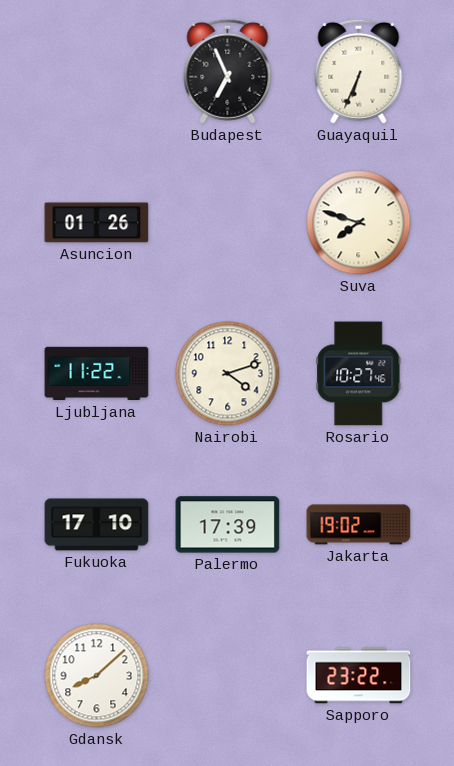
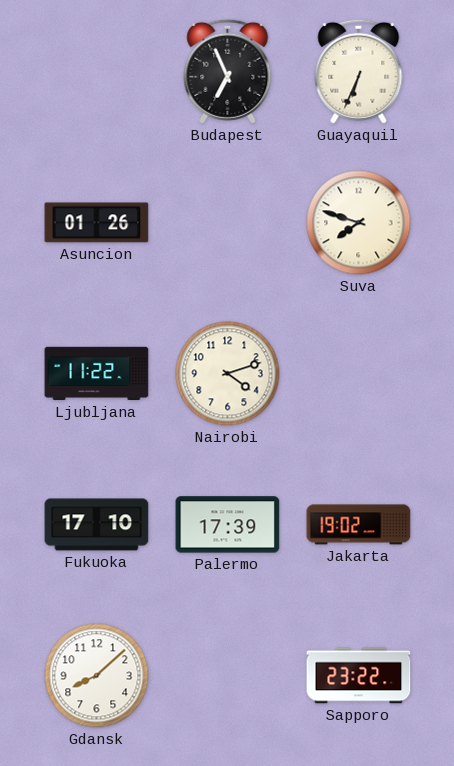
Rosario: 10:27 -> none
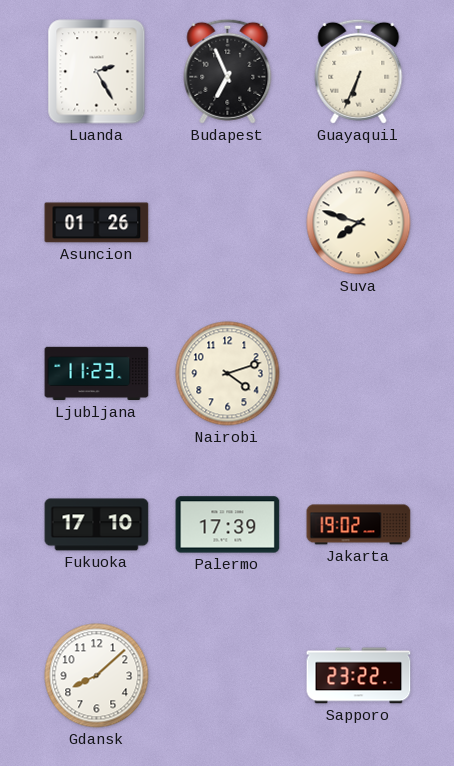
Luanda: none -> 2:25
Ljubljana: 11:22 -> 11:23
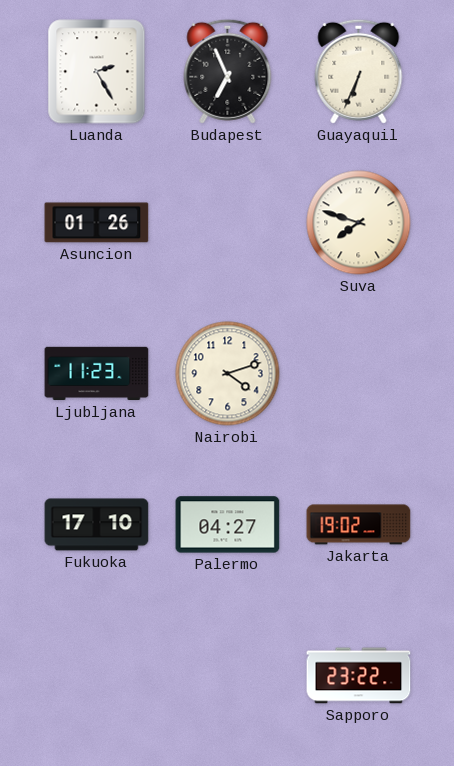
Palermo: 17:39 -> 04:27
Gdansk: 8:08 -> none
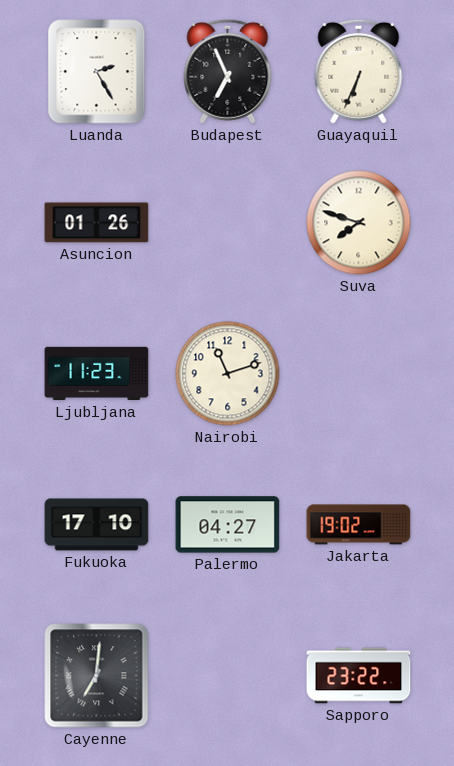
Nairobi: 4:12 -> 11:12
Cayenne: none -> 7:01
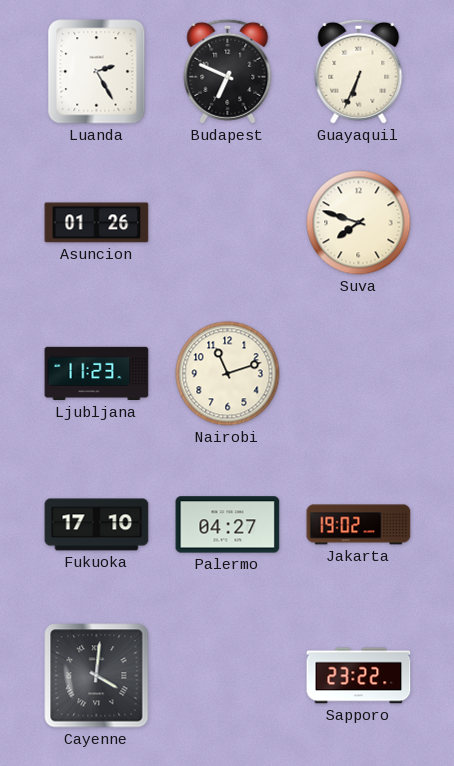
Budapest: 6:56 -> 6:49
Cayenne: 7:01 -> 4:01
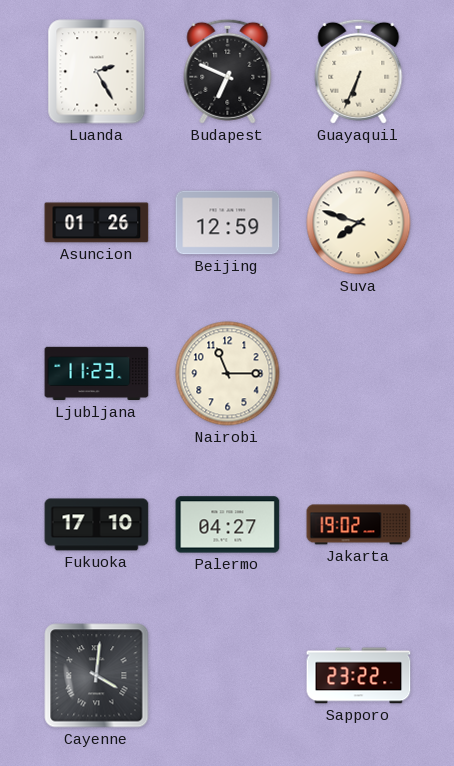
Beijing: none -> 12:59
Nairobi: 11:12 -> 11:15
